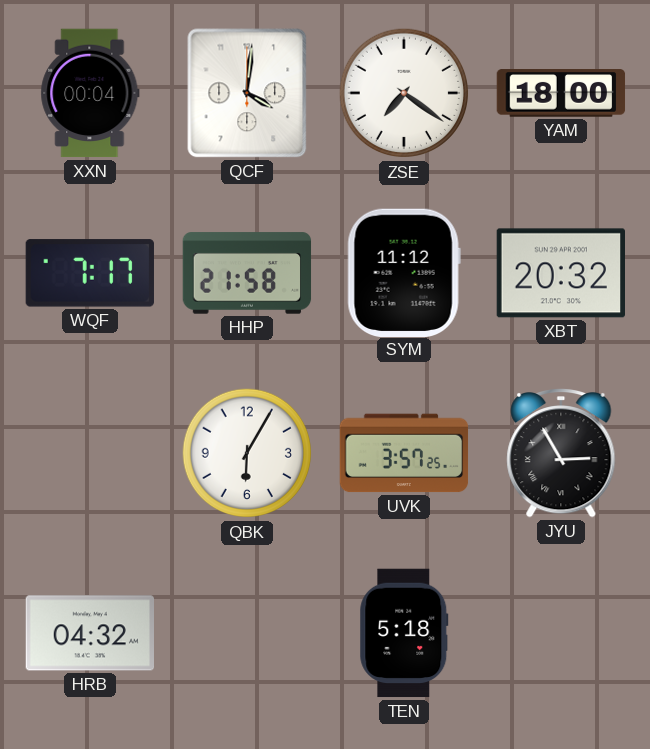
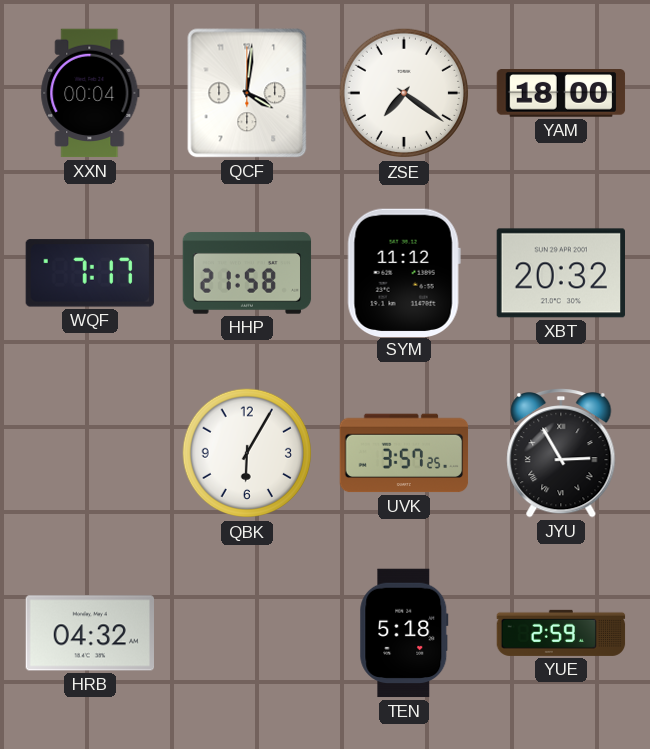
YUE: none -> 2:59
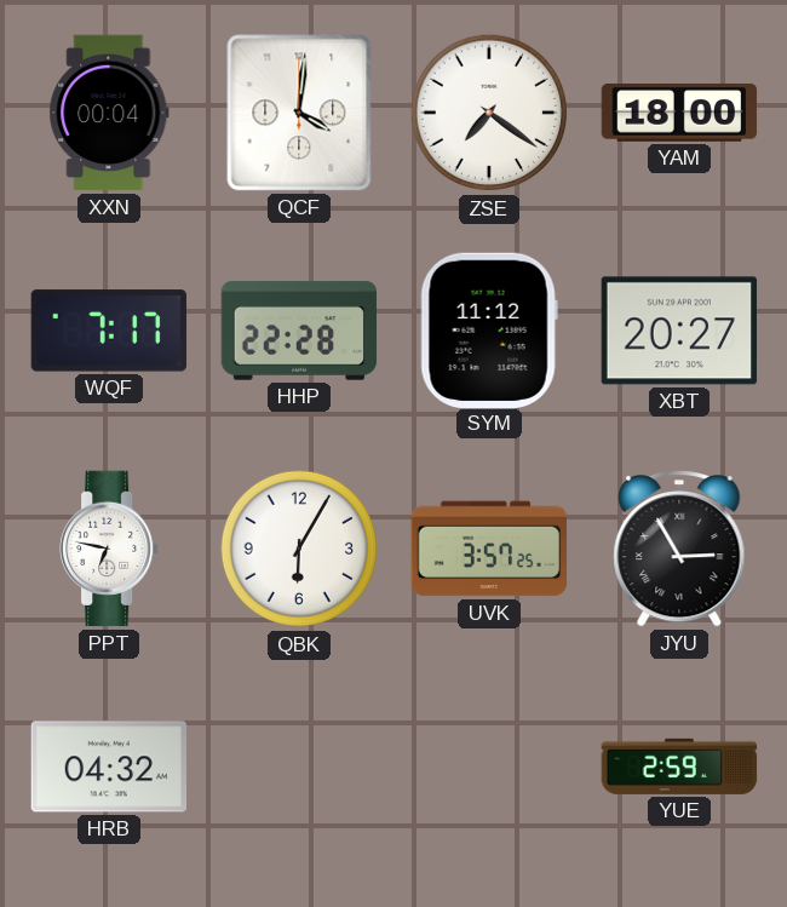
HHP: 21:58 -> 22:28
XBT: 20:32 -> 20:27
PPT: none -> 6:47
TEN: 5:18 -> none
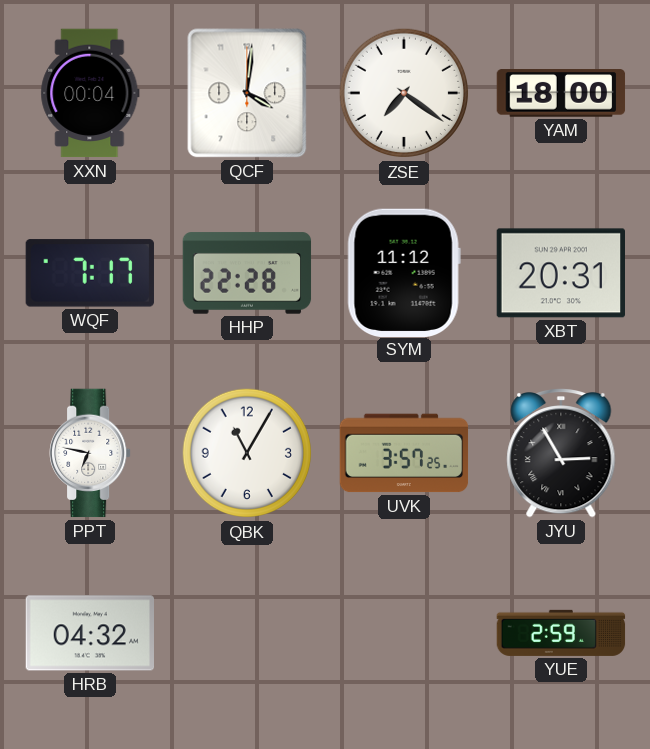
XBT: 20:27 -> 20:31
QBK: 6:05 -> 11:05
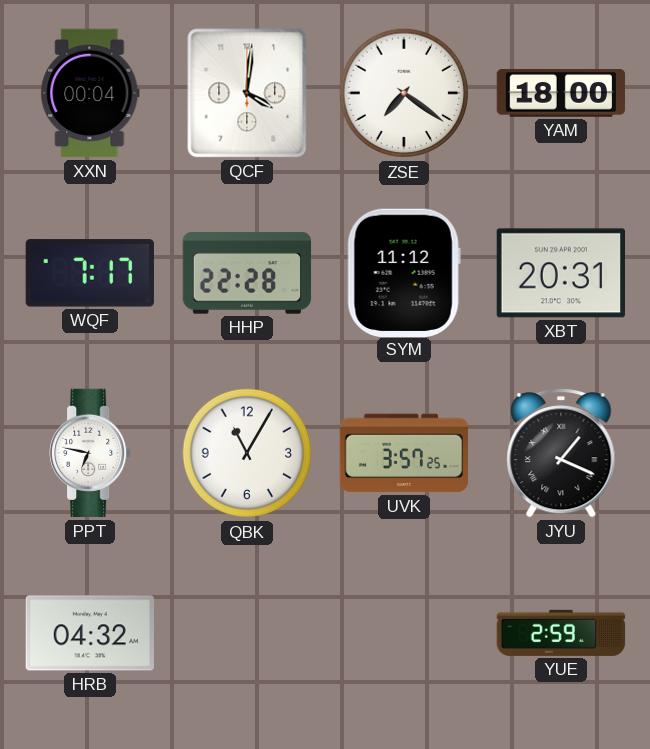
JYU: 2:55 -> 1:19
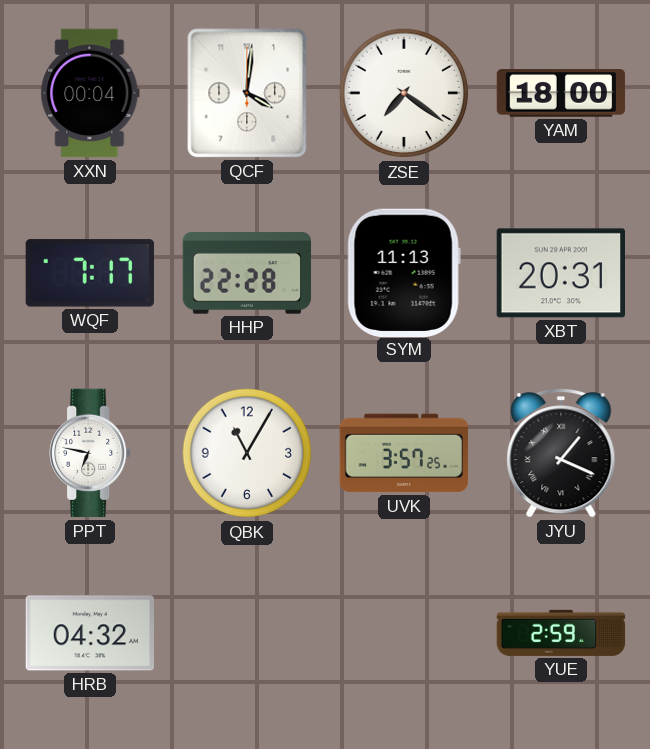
SYM: 11:12 -> 11:13
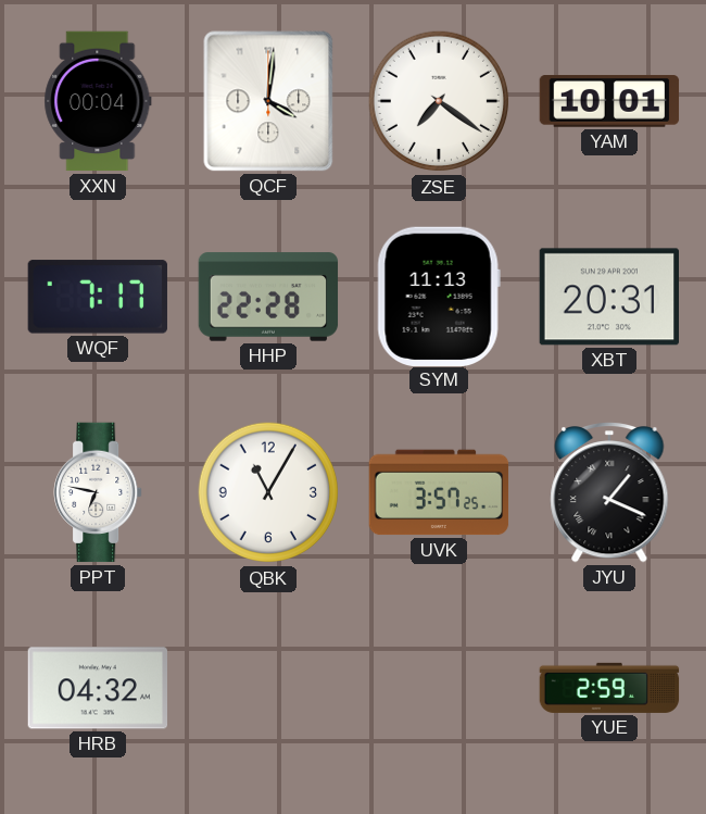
YAM: 18:00 -> 10:01
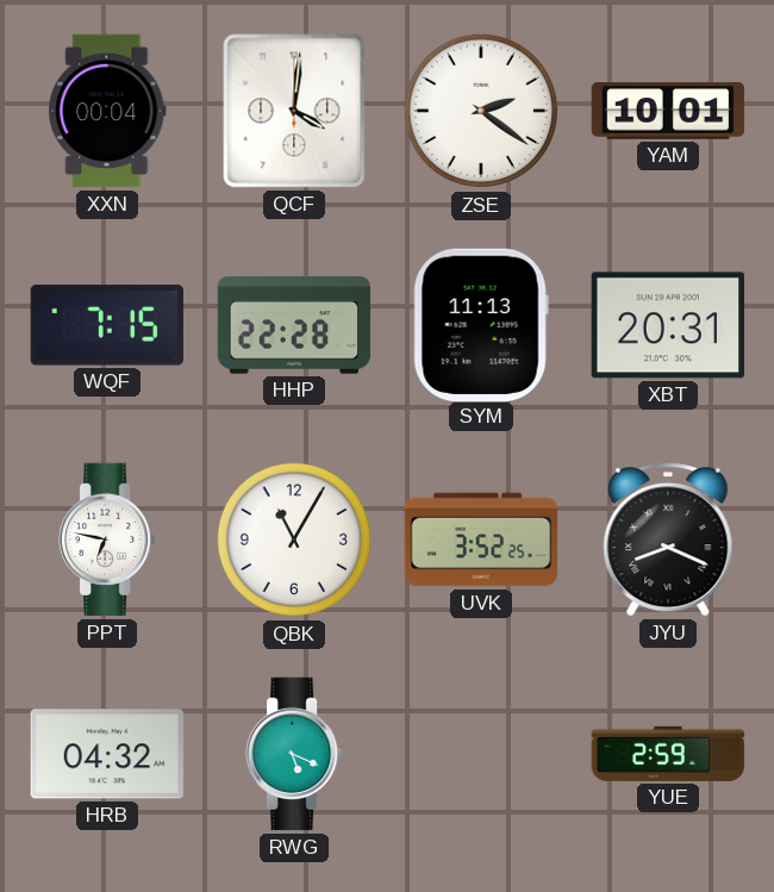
ZSE: 7:21 -> 2:21
WQF: 7:17 -> 7:15
UVK: 3:57 -> 3:52
JYU: 1:19 -> 8:19
RWG: none -> 5:19
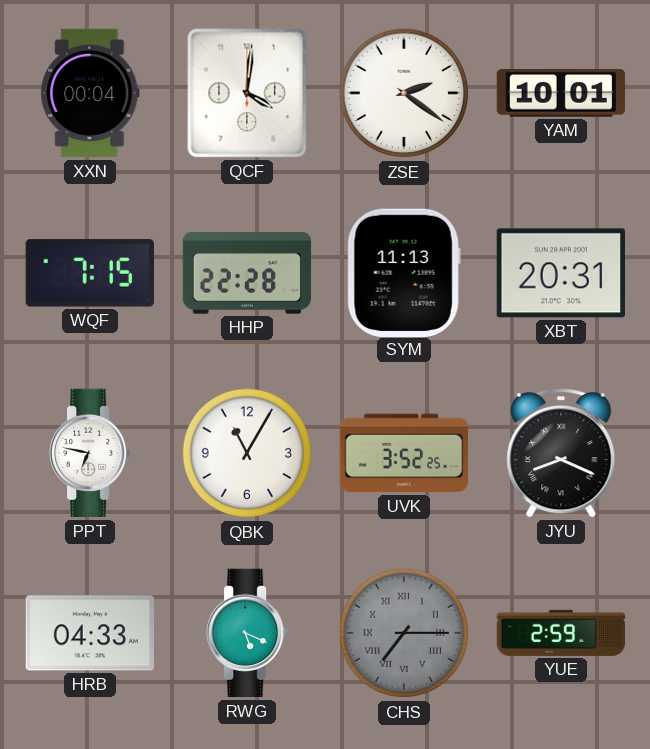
HRB: 04:32 -> 04:33
CHS: none -> 7:15
